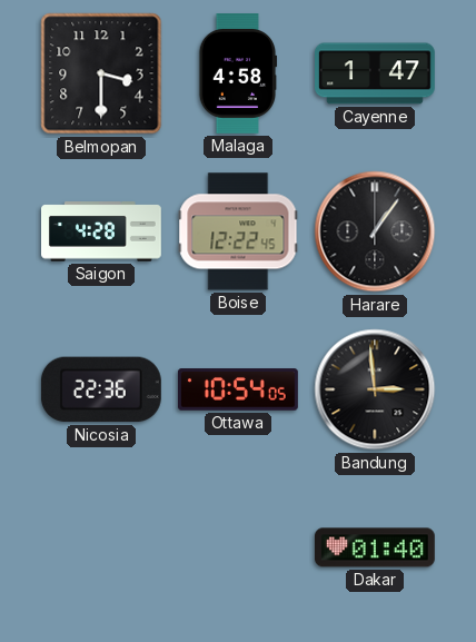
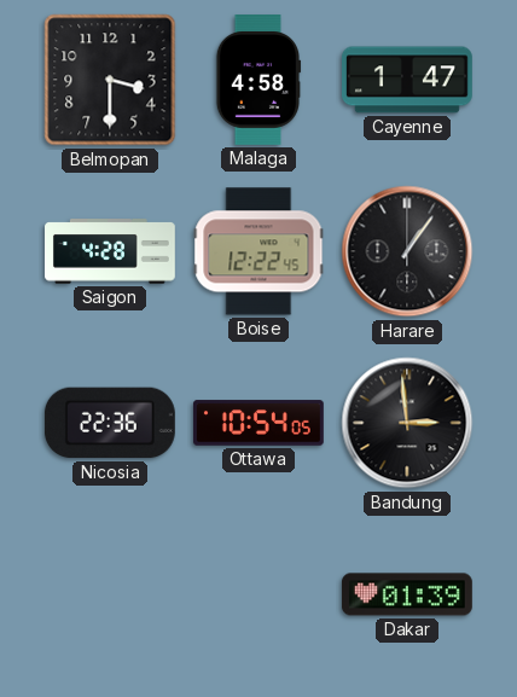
Dakar: 01:40 -> 01:39
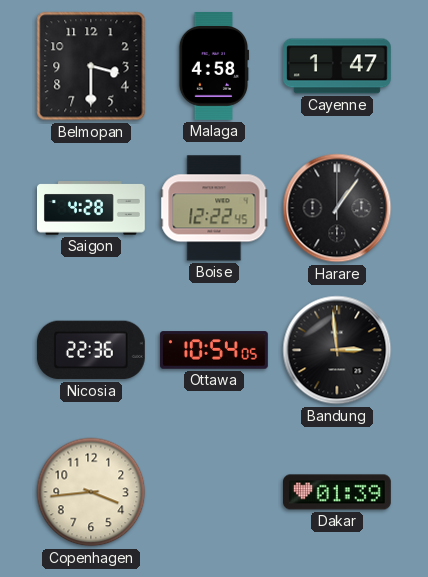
Copenhagen: none -> 3:44
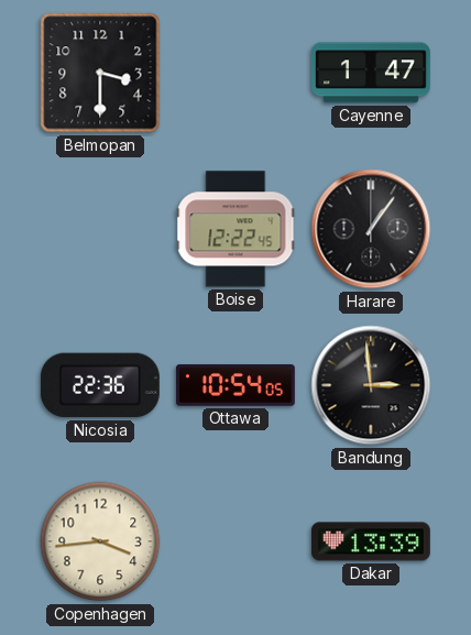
Malaga: 4:58 -> none
Saigon: 4:28 -> none
Dakar: 01:39 -> 13:39
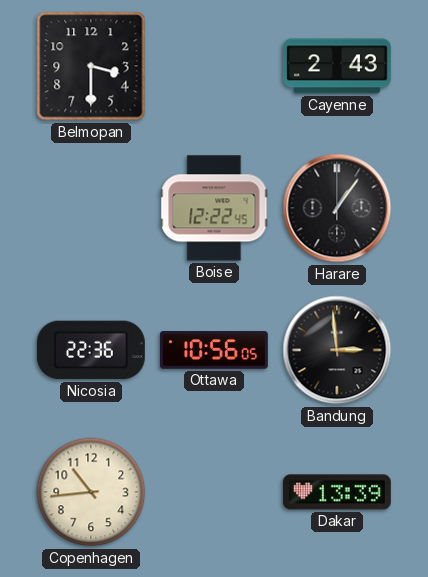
Cayenne: 1:47 -> 2:43
Ottawa: 10:54 -> 10:56
Copenhagen: 3:44 -> 10:44
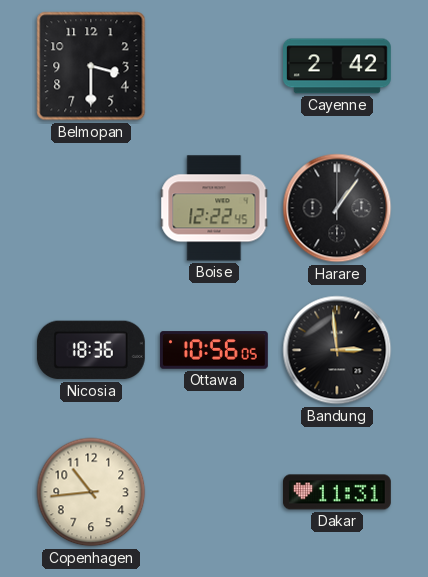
Cayenne: 2:43 -> 2:42
Nicosia: 22:36 -> 18:36
Dakar: 13:39 -> 11:31
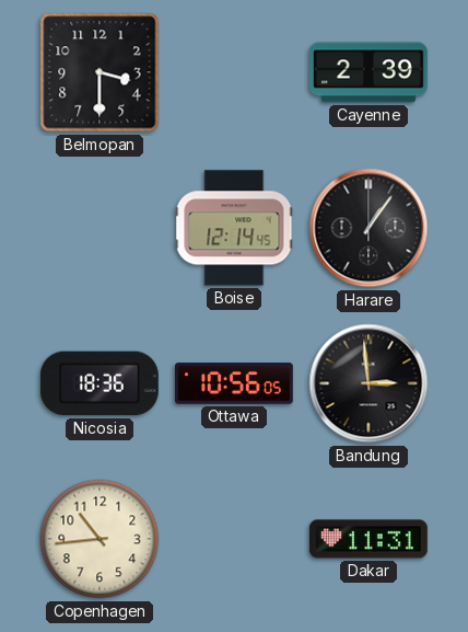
Cayenne: 2:42 -> 2:39
Boise: 12:22 -> 12:14
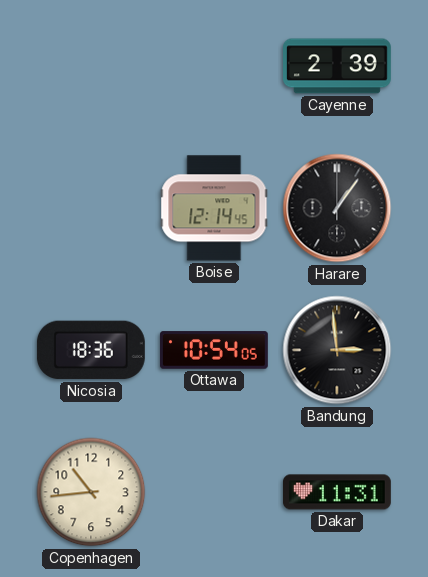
Belmopan: 3:30 -> none
Ottawa: 10:56 -> 10:54
